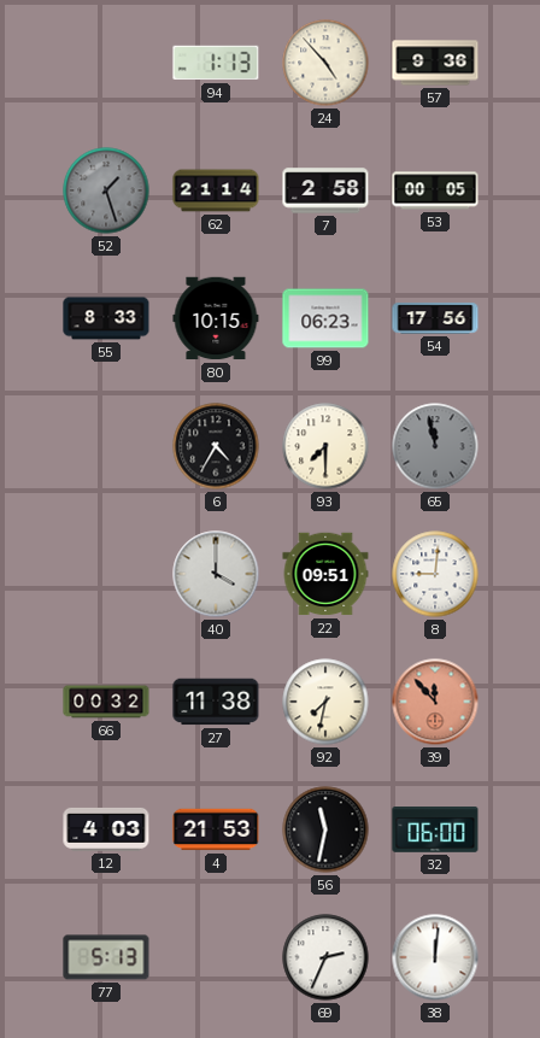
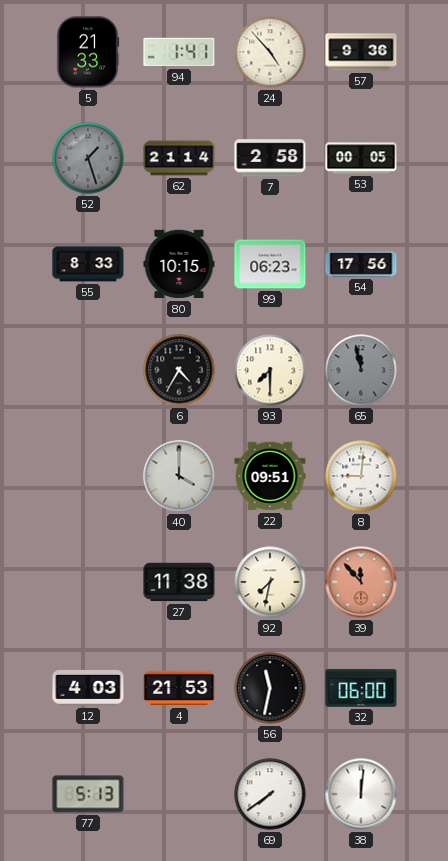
5: none -> 21:33
94: 1:13 -> 1:41
66: 00:32 -> none
69: 2:34 -> 7:39
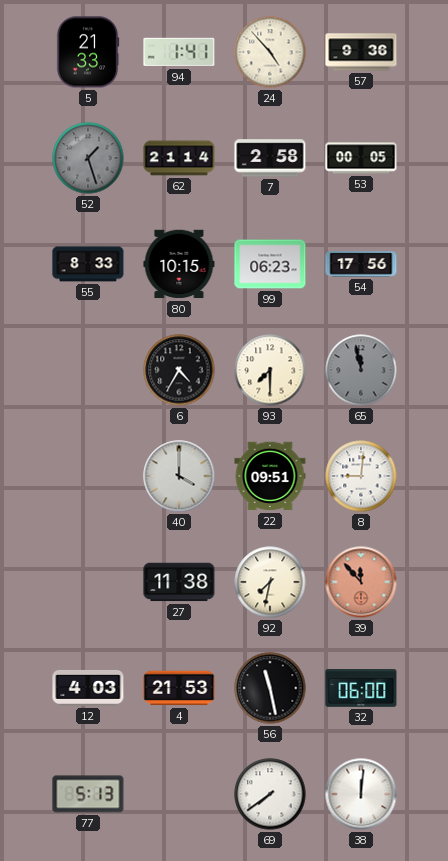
56: 11:32 -> 11:28
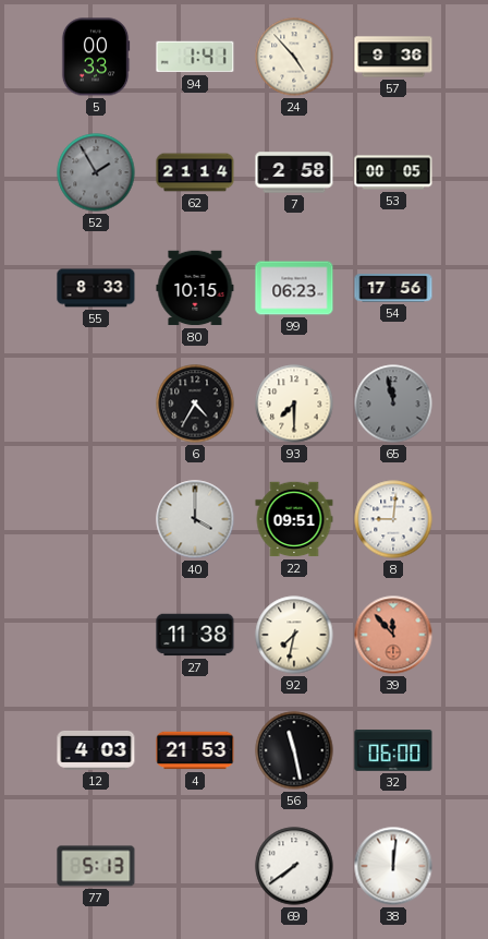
5: 21:33 -> 00:33
52: 1:27 -> 1:55
